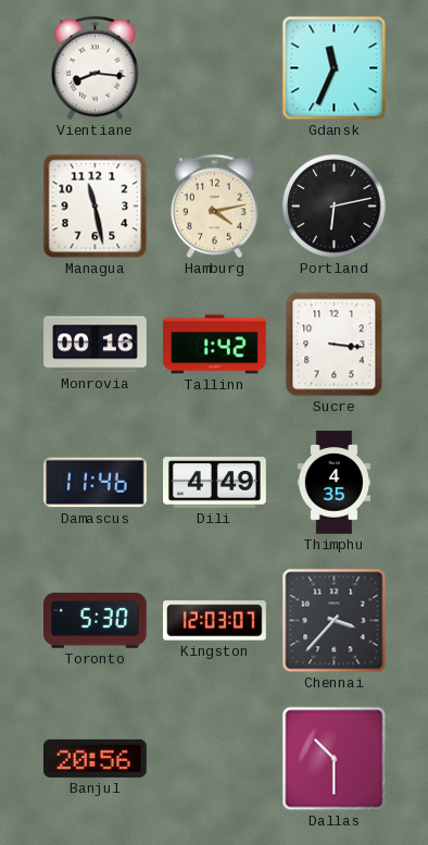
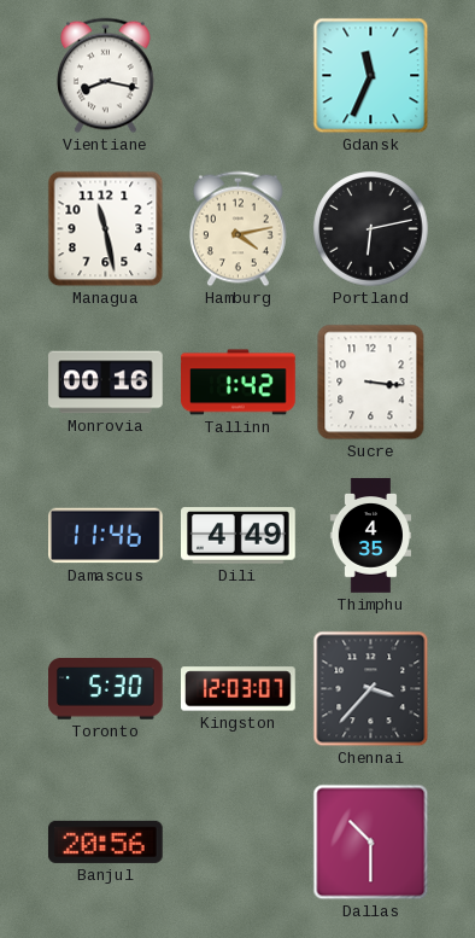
Vientiane: 8:16 -> 8:17
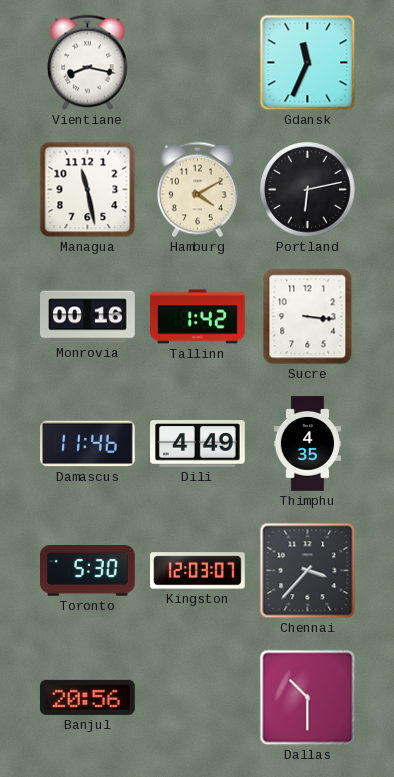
Hamburg: 4:13 -> 4:10
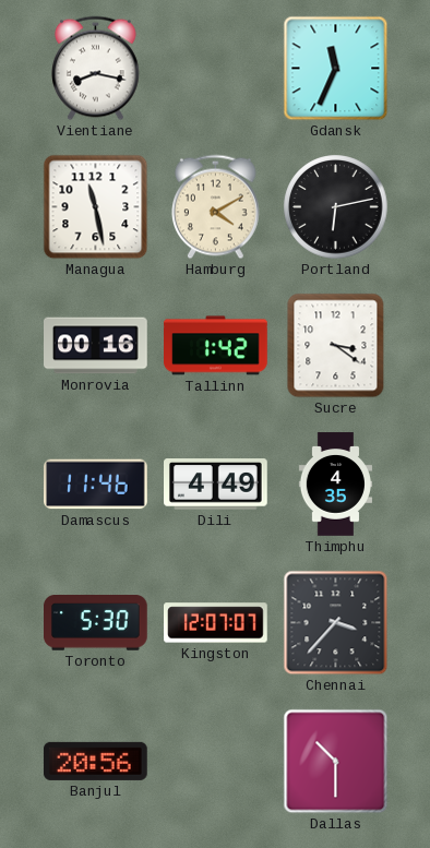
Sucre: 3:16 -> 3:21
Kingston: 12:03 -> 12:07
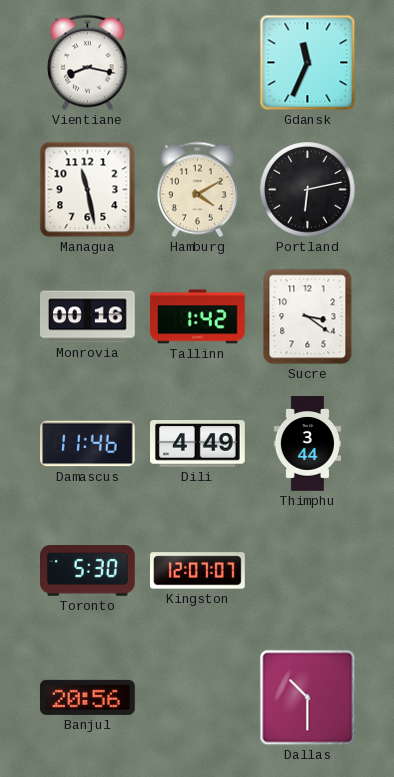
Thimphu: 4:35 -> 3:44
Chennai: 3:37 -> none
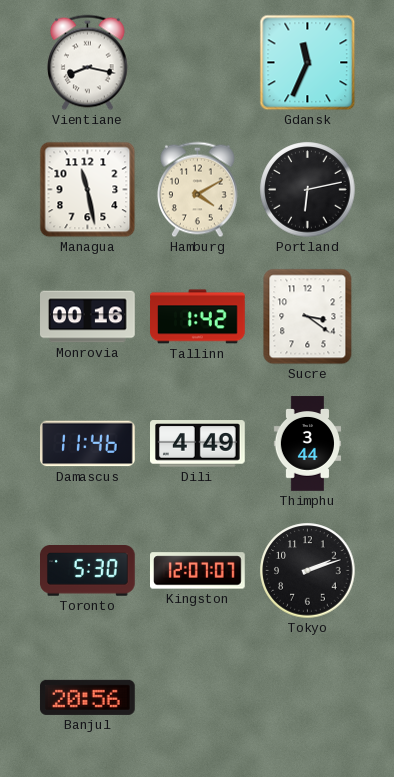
Tokyo: none -> 2:12
Dallas: 10:30 -> none
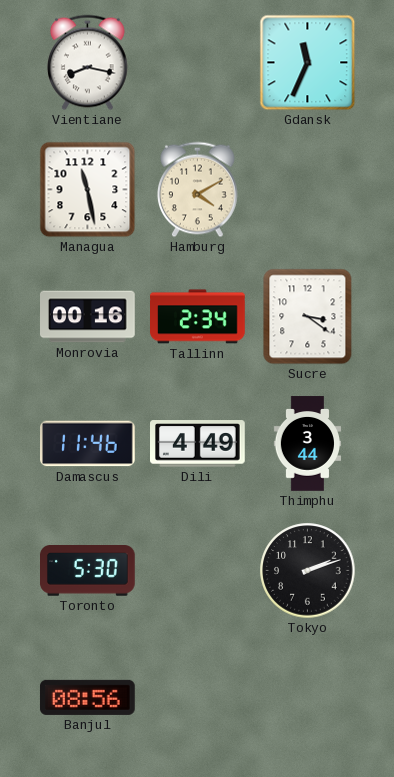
Portland: 6:13 -> none
Tallinn: 1:42 -> 2:34
Kingston: 12:07 -> none
Banjul: 20:56 -> 08:56
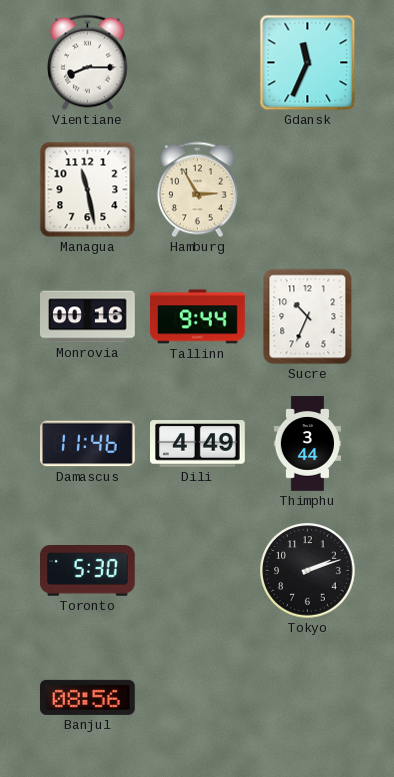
Vientiane: 8:17 -> 8:15
Hamburg: 4:10 -> 2:55
Tallinn: 2:34 -> 9:44
Sucre: 3:21 -> 10:34
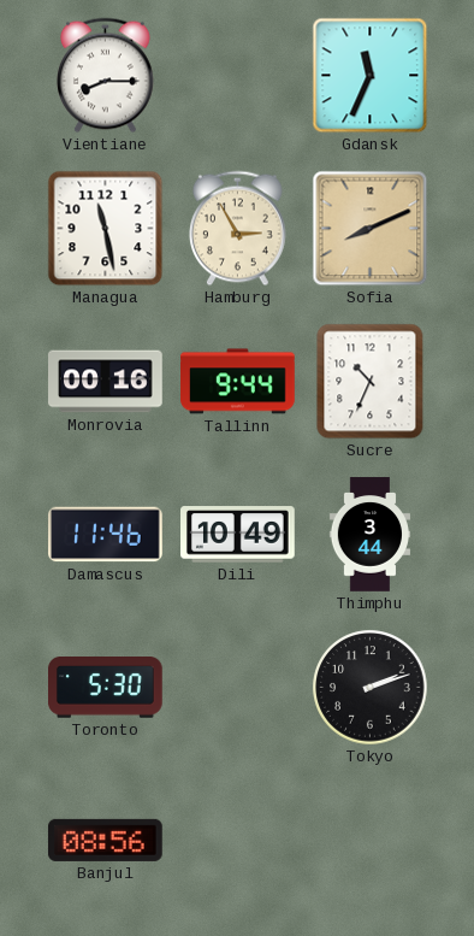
Sofia: none -> 8:11
Dili: 4:49 -> 10:49
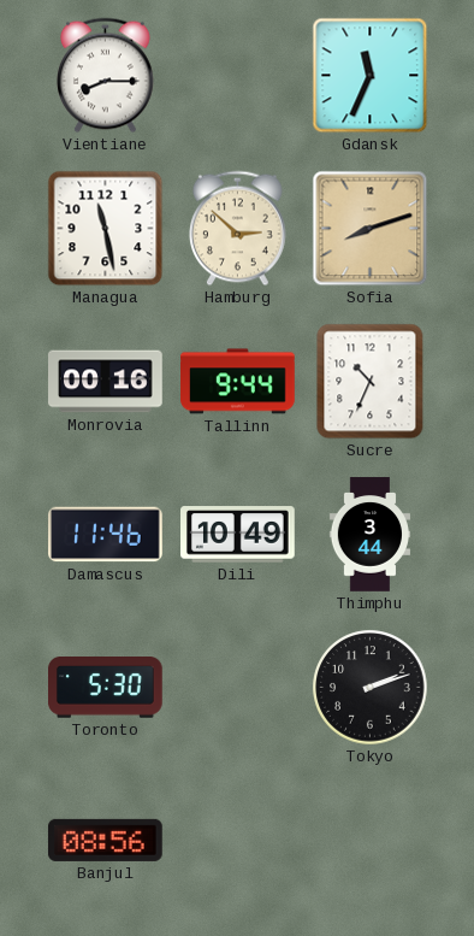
Hamburg: 2:55 -> 2:52
Sofia: 8:11 -> 8:12
